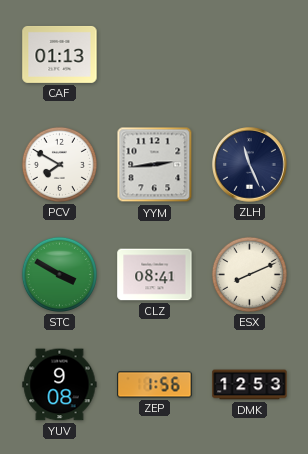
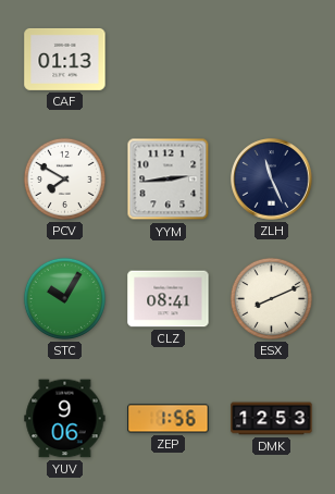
STC: 3:50 -> 10:05
YUV: 9:08 -> 9:06
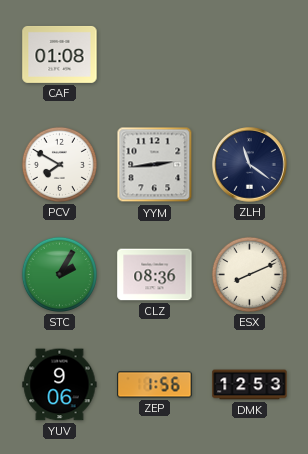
CAF: 01:13 -> 01:08
ZLH: 11:26 -> 11:21
STC: 10:05 -> 2:05
CLZ: 08:41 -> 08:36
